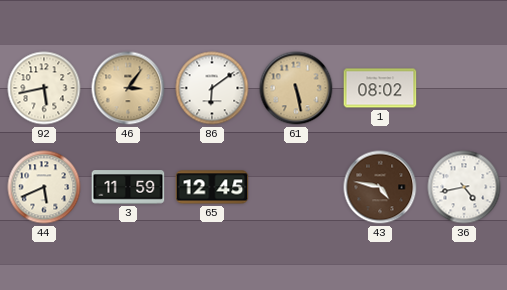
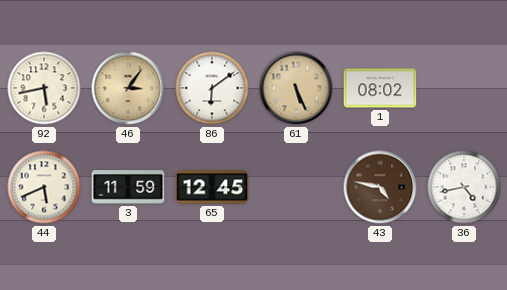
61: 5:28 -> 5:26
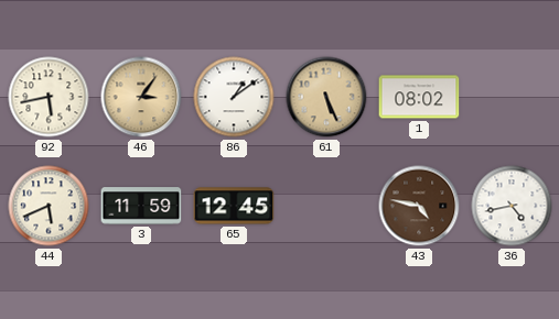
86: 6:09 -> 1:09
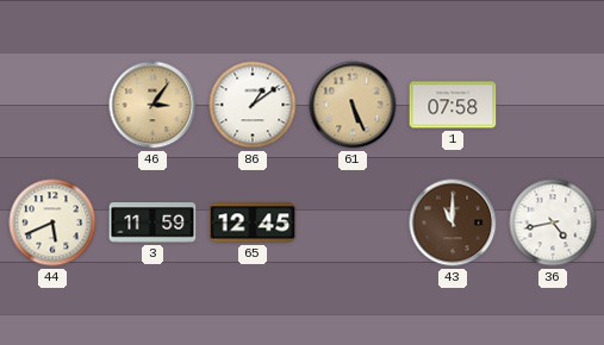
92: 5:43 -> none
1: 08:02 -> 07:58
43: 4:47 -> 11:00
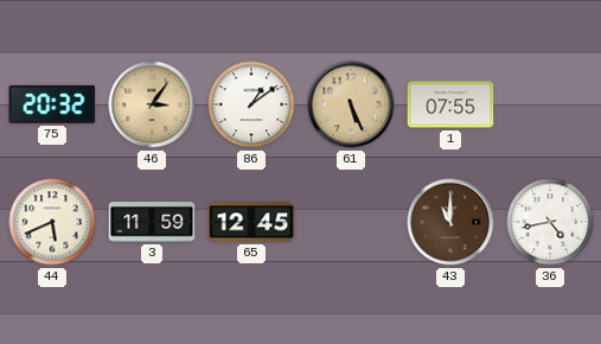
75: none -> 20:32
1: 07:58 -> 07:55
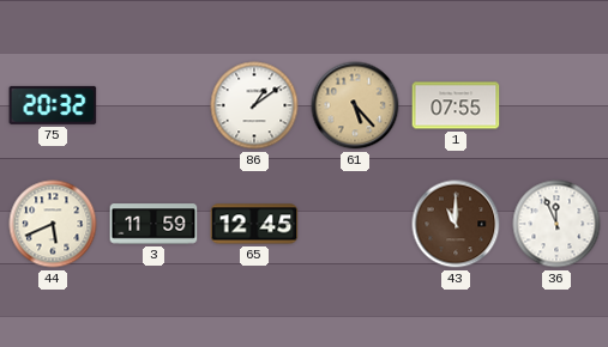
46: 3:06 -> none
61: 5:26 -> 5:23
36: 4:43 -> 11:56
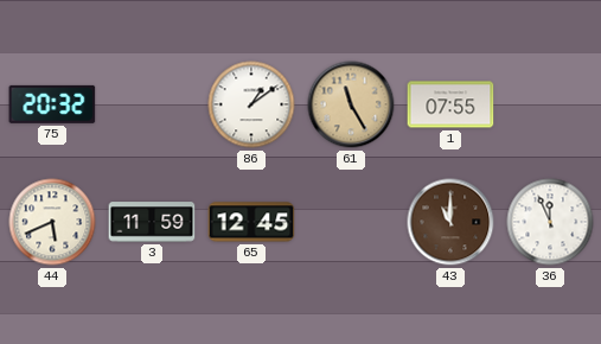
61: 5:23 -> 11:25
